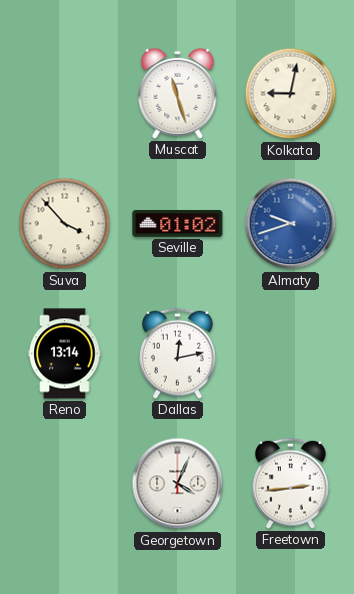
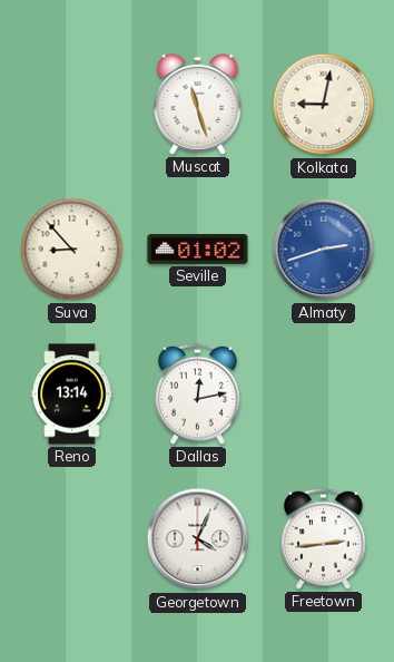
Suva: 3:53 -> 8:53
Almaty: 9:42 -> 2:42
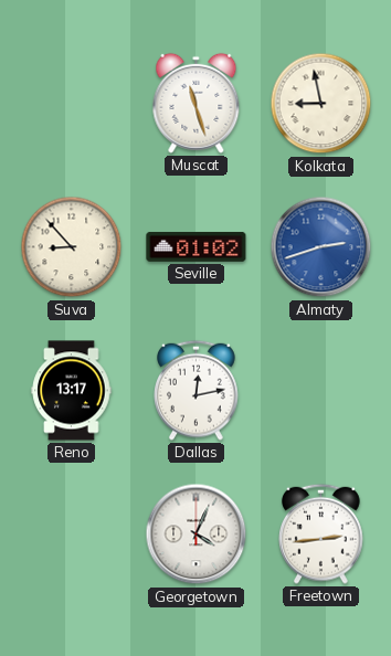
Kolkata: 9:02 -> 8:58
Reno: 13:14 -> 13:17
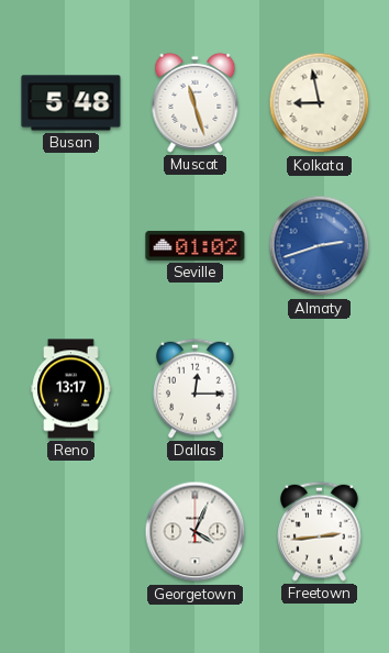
Busan: none -> 5:48
Suva: 8:53 -> none
Dallas: 12:13 -> 12:15
